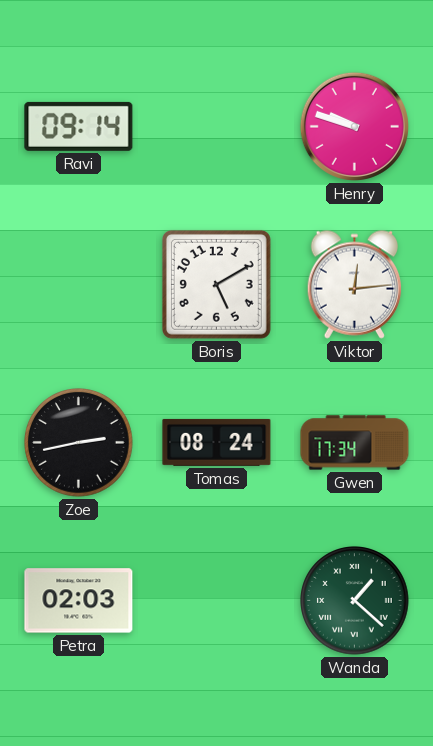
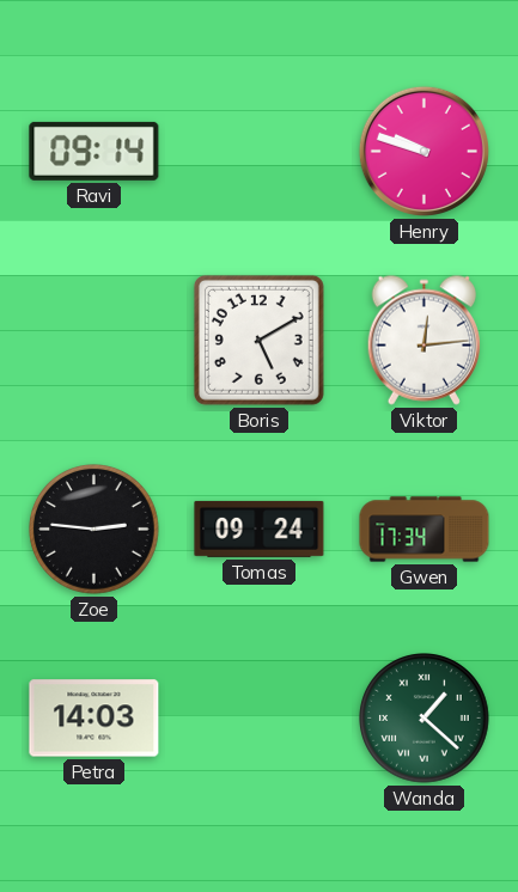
Zoe: 2:43 -> 2:46
Tomas: 08:24 -> 09:24
Petra: 02:03 -> 14:03
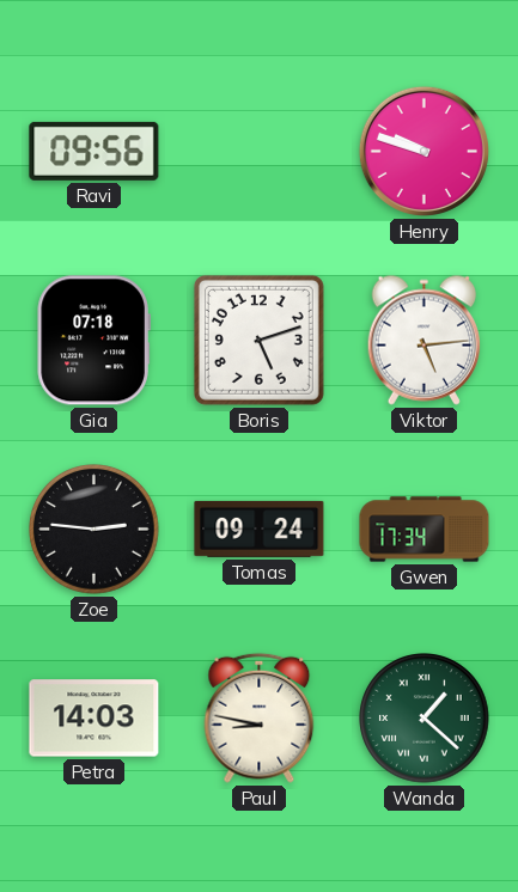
Ravi: 09:14 -> 09:56
Gia: none -> 07:18
Boris: 5:10 -> 5:12
Viktor: 12:14 -> 5:14
Paul: none -> 8:47
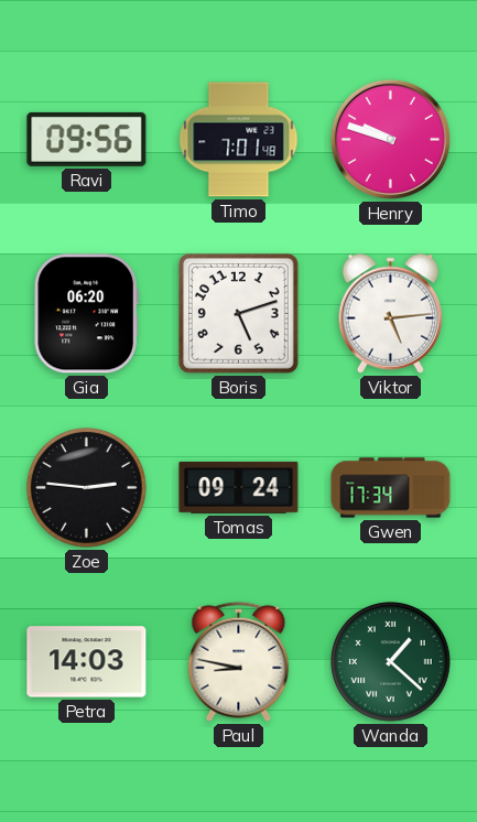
Timo: none -> 7:01
Gia: 07:18 -> 06:20
